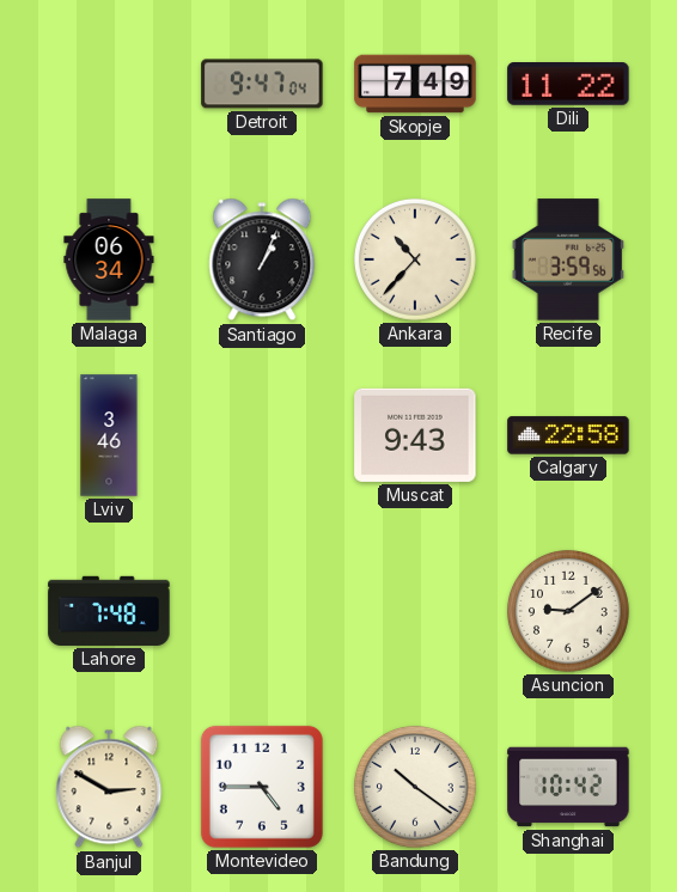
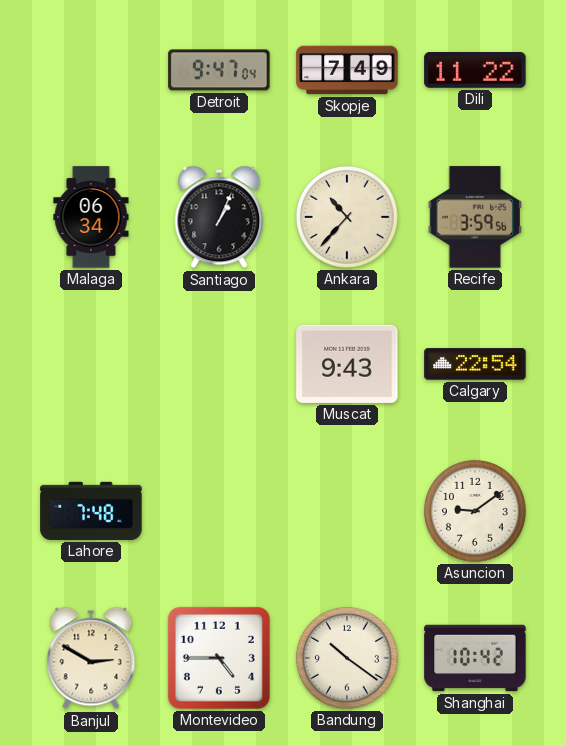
Lviv: 3:46 -> none
Calgary: 22:58 -> 22:54
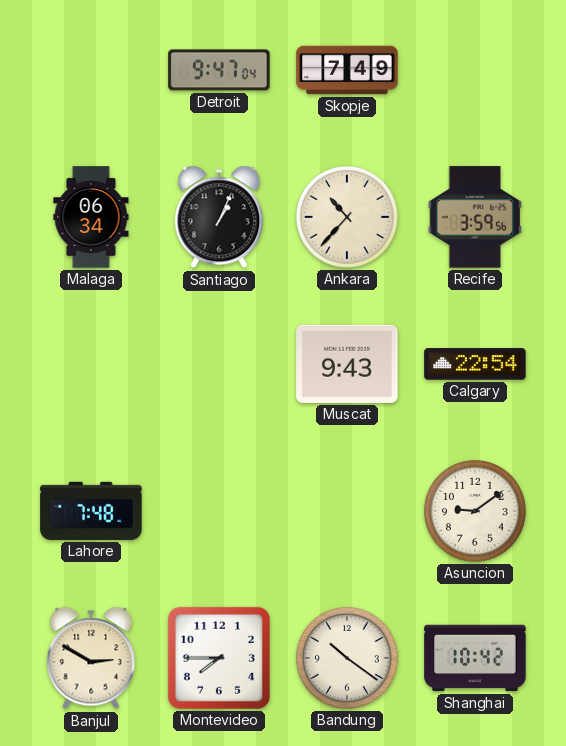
Dili: 11:22 -> none
Montevideo: 4:45 -> 7:45
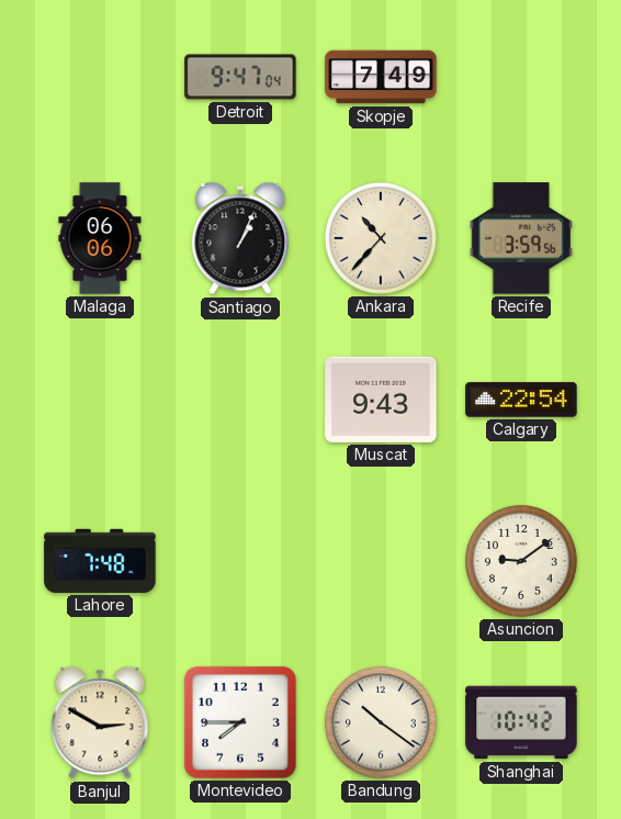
Malaga: 06:34 -> 06:06
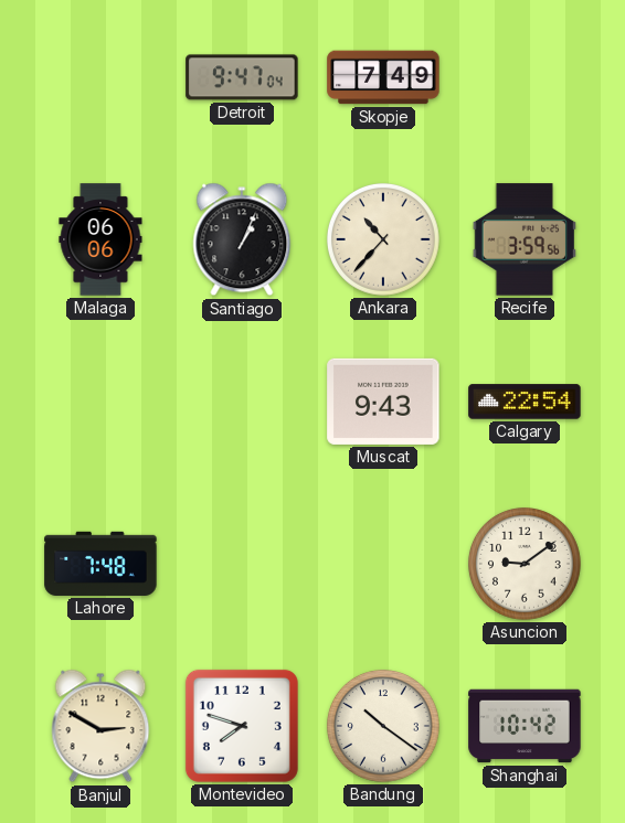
Montevideo: 7:45 -> 7:48
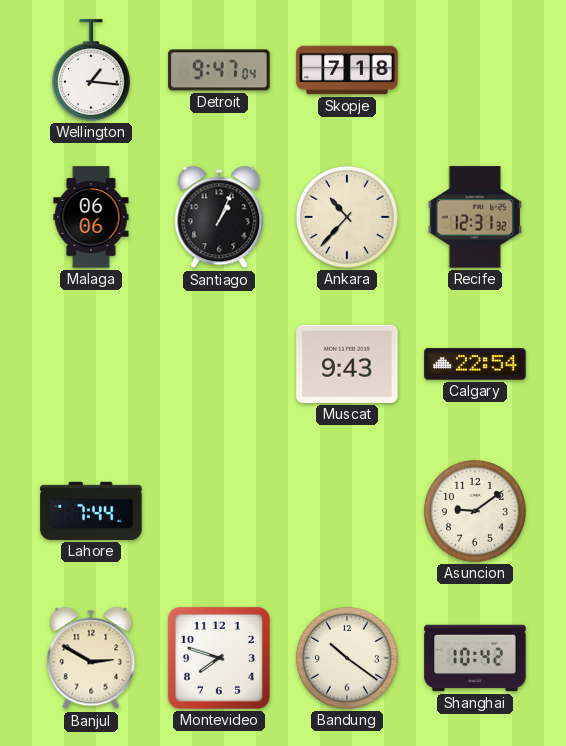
Wellington: none -> 1:16
Skopje: 7:49 -> 7:18
Recife: 3:59 -> 12:31
Lahore: 7:48 -> 7:44
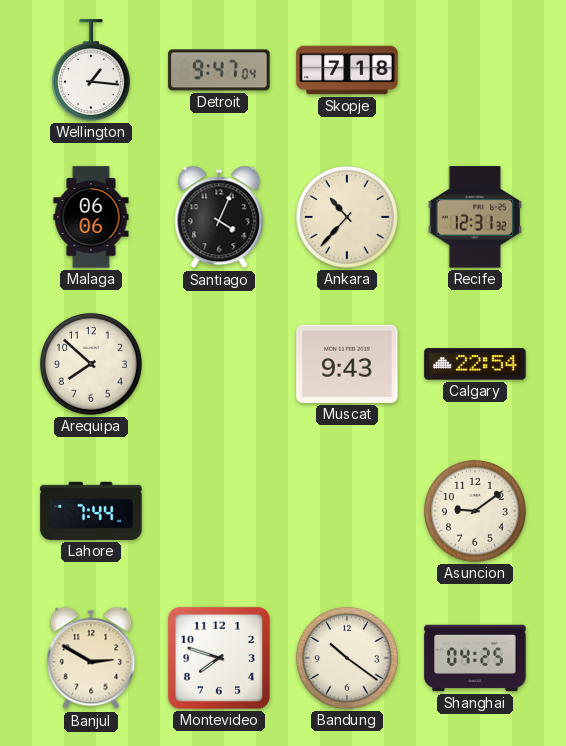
Santiago: 1:04 -> 4:04
Arequipa: none -> 7:52
Shanghai: 10:42 -> 04:25
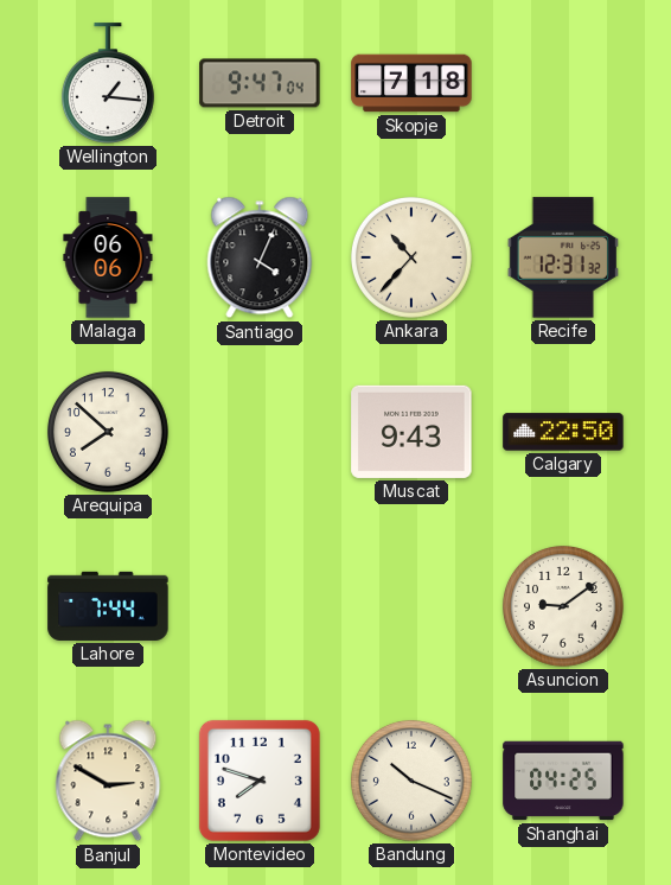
Calgary: 22:54 -> 22:50
Bandung: 10:21 -> 10:19
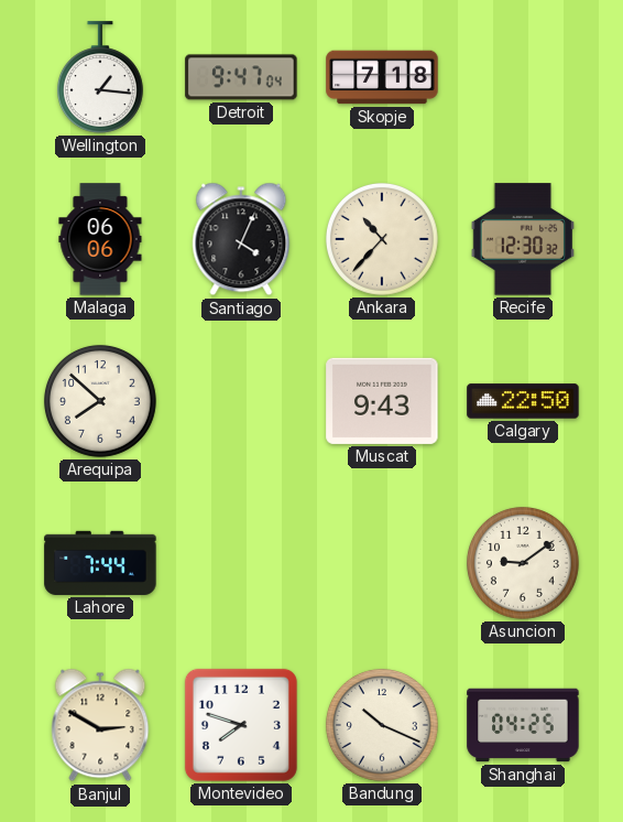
Recife: 12:31 -> 12:30
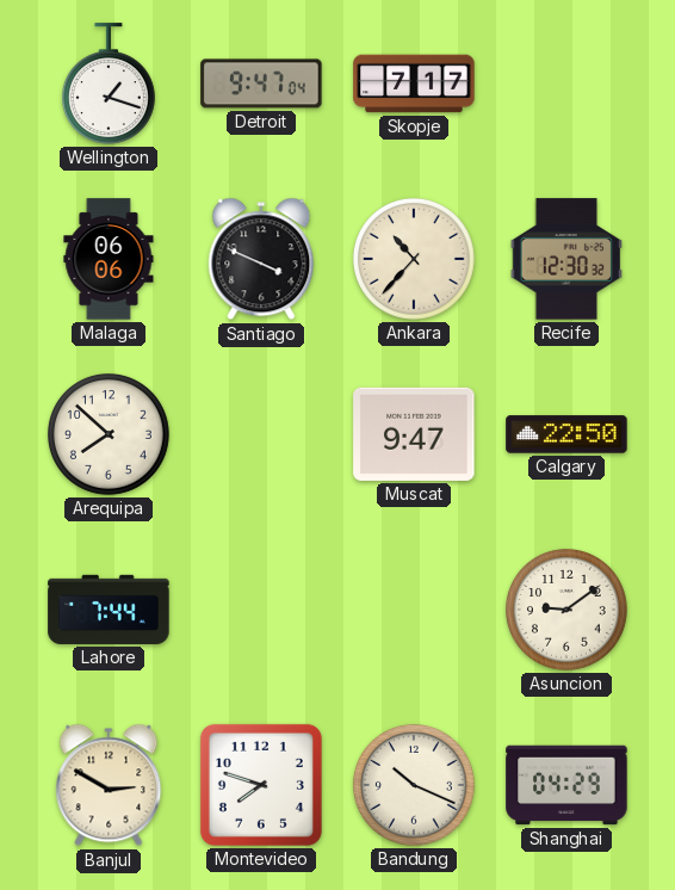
Wellington: 1:16 -> 1:18
Skopje: 7:18 -> 7:17
Santiago: 4:04 -> 3:49
Muscat: 9:43 -> 9:47
Shanghai: 04:25 -> 04:29
